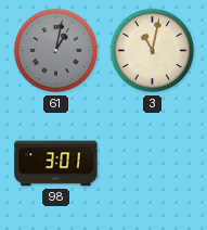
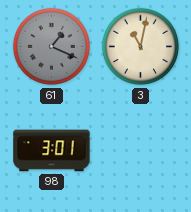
61: 1:02 -> 1:19
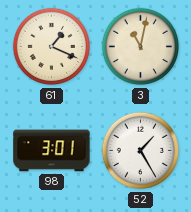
61 dial: grey -> cream
52: none -> 1:25
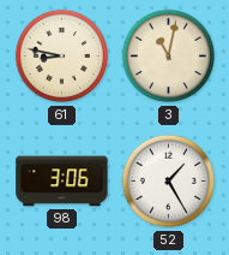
61: 1:19 -> 8:47
98: 3:01 -> 3:06
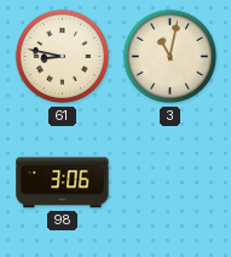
52: 1:25 -> none
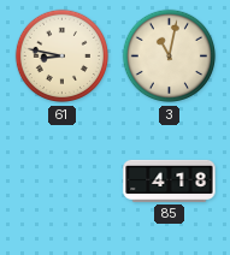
98: 3:06 -> none
85: none -> 4:18
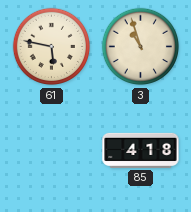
61: 8:47 -> 5:47
3: 11:02 -> 10:57
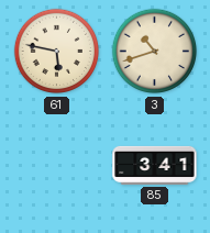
3: 10:57 -> 10:42
85: 4:18 -> 3:41
